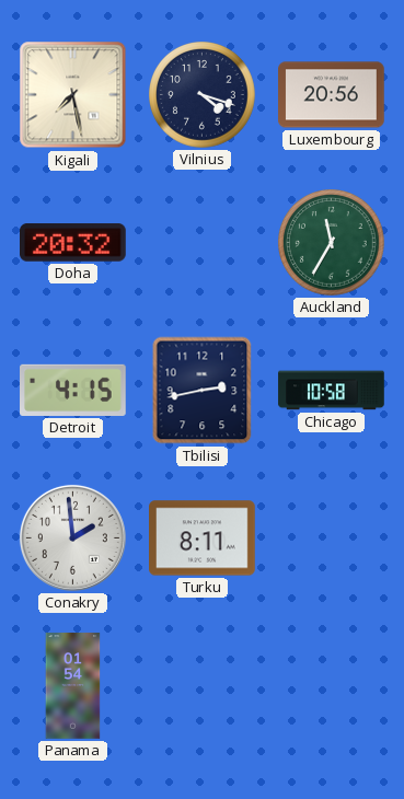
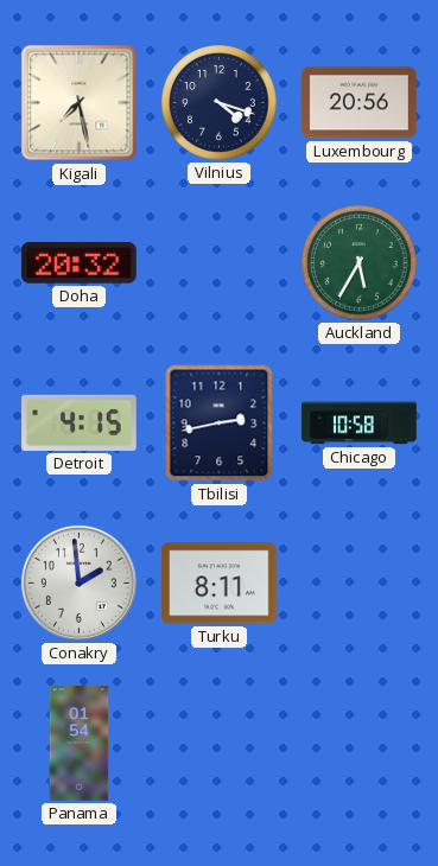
Auckland: 11:35 -> 5:35
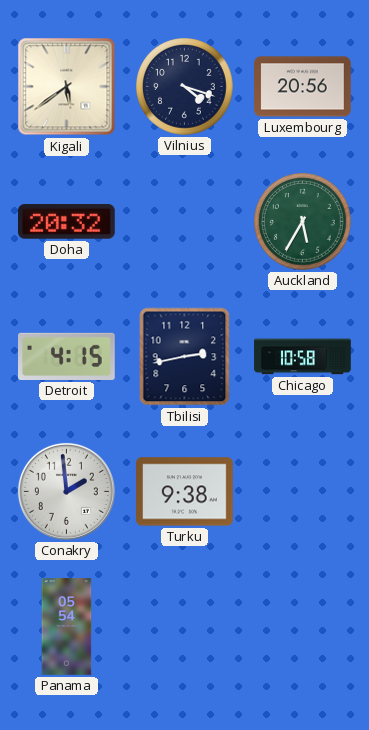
Kigali: 7:28 -> 5:39
Turku: 8:11 -> 9:38
Panama: 01:54 -> 05:54
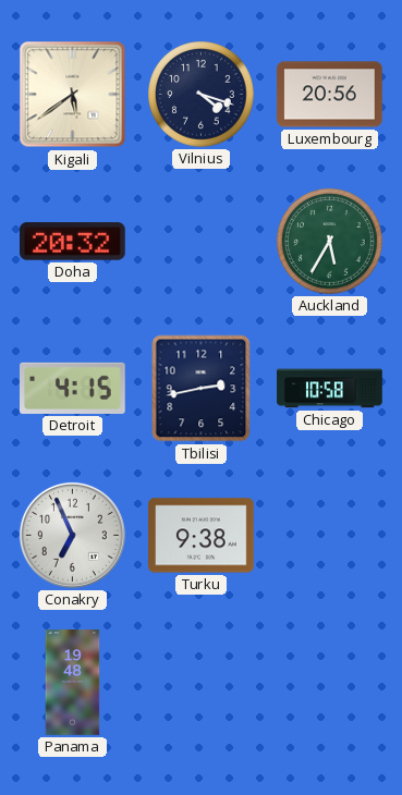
Conakry: 1:59 -> 6:56
Panama: 05:54 -> 19:48
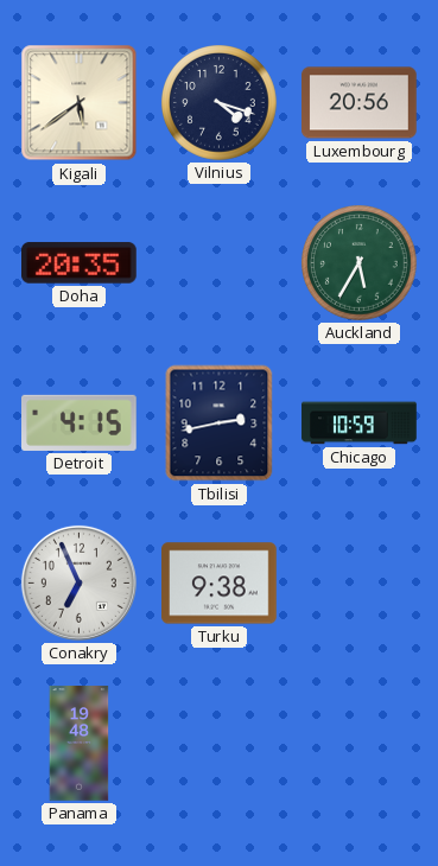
Doha: 20:32 -> 20:35
Chicago: 10:58 -> 10:59
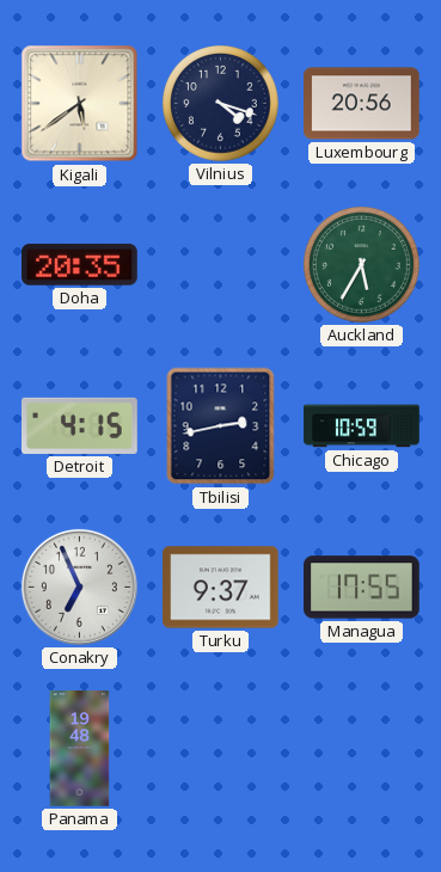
Turku: 9:38 -> 9:37
Managua: none -> 17:55
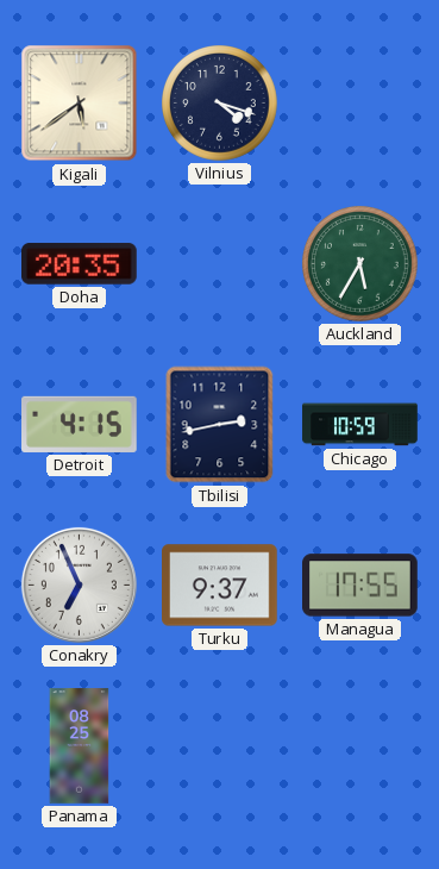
Luxembourg: 20:56 -> none
Panama: 19:48 -> 08:25
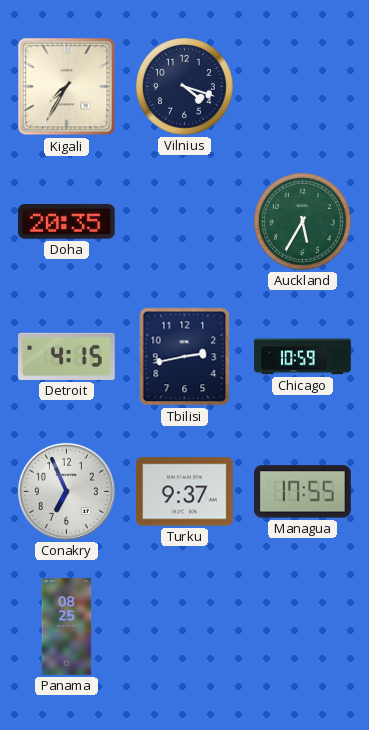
Kigali: 5:39 -> 7:35
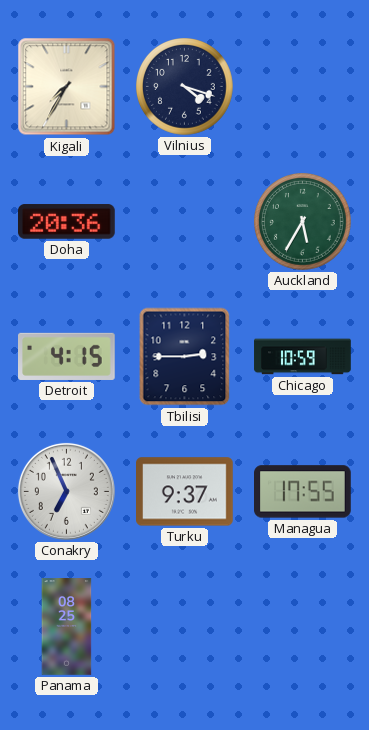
Doha: 20:35 -> 20:36
Tbilisi: 2:43 -> 2:45
